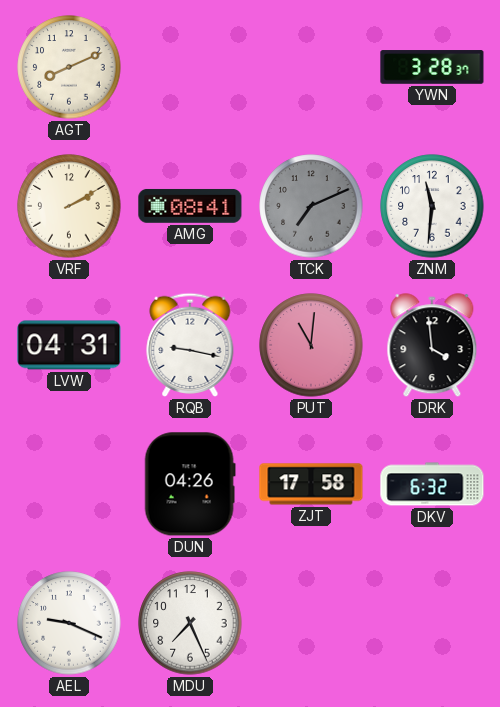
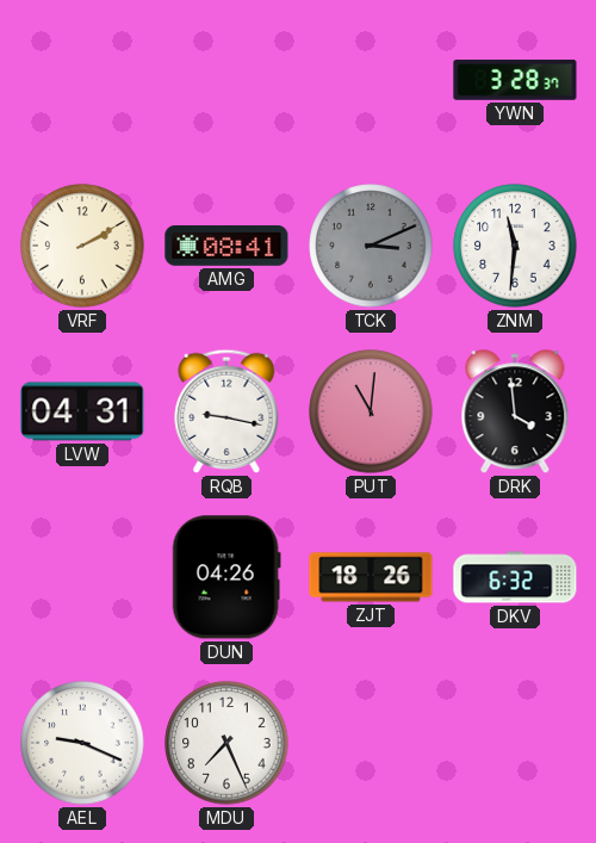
AGT: 8:11 -> none
TCK: 7:11 -> 3:11
ZJT: 17:58 -> 18:26
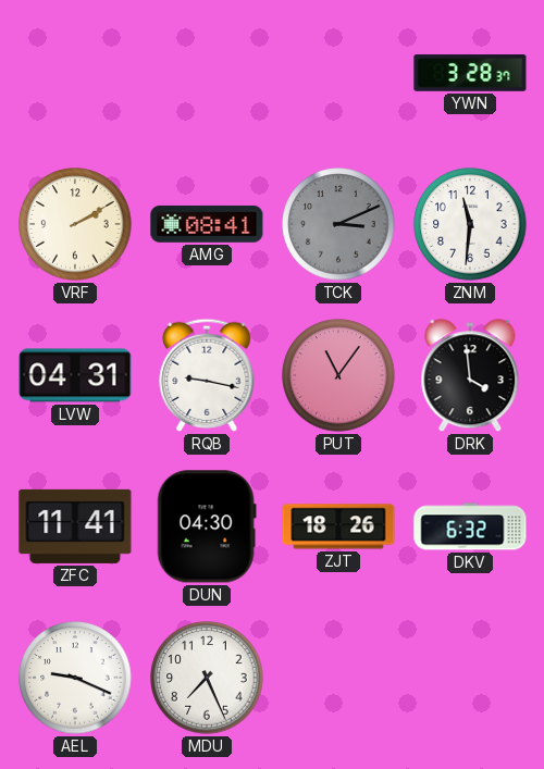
PUT: 11:01 -> 11:06
ZFC: none -> 11:41
DUN: 04:26 -> 04:30
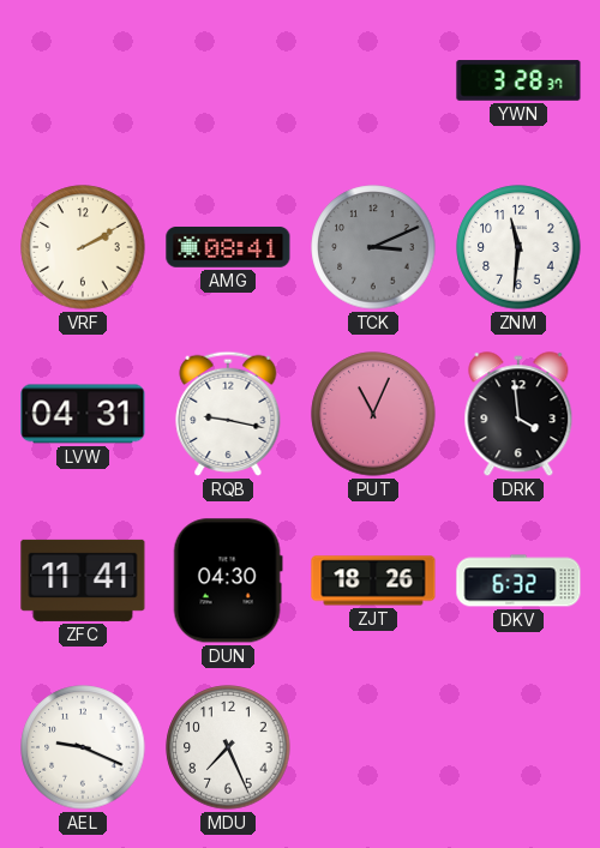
PUT: 11:06 -> 11:04
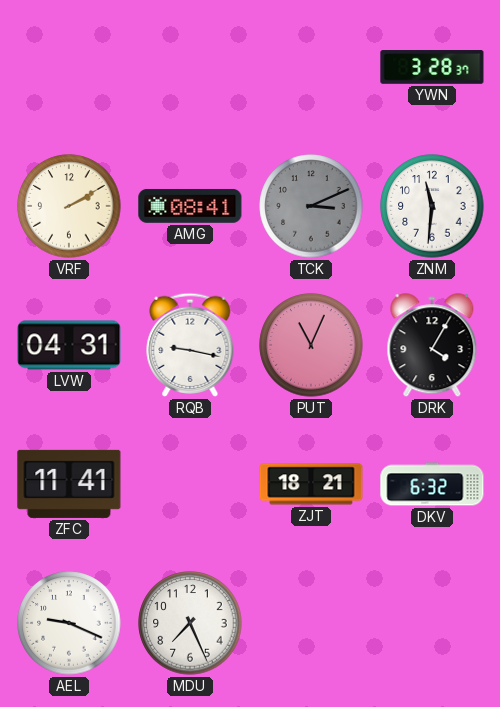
DRK: 3:59 -> 4:05
DUN: 04:30 -> none
ZJT: 18:26 -> 18:21
